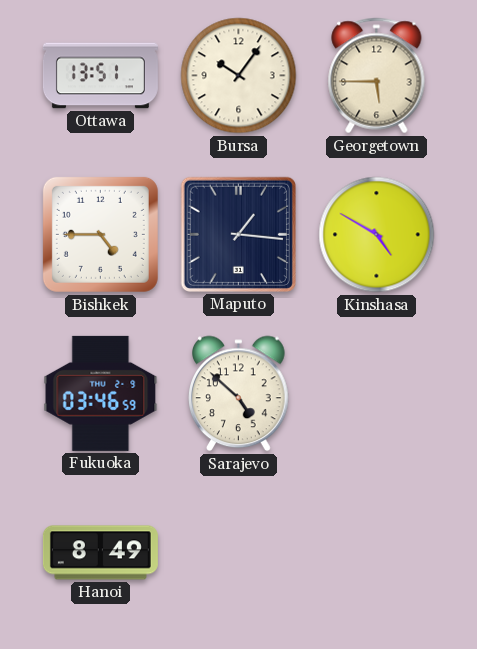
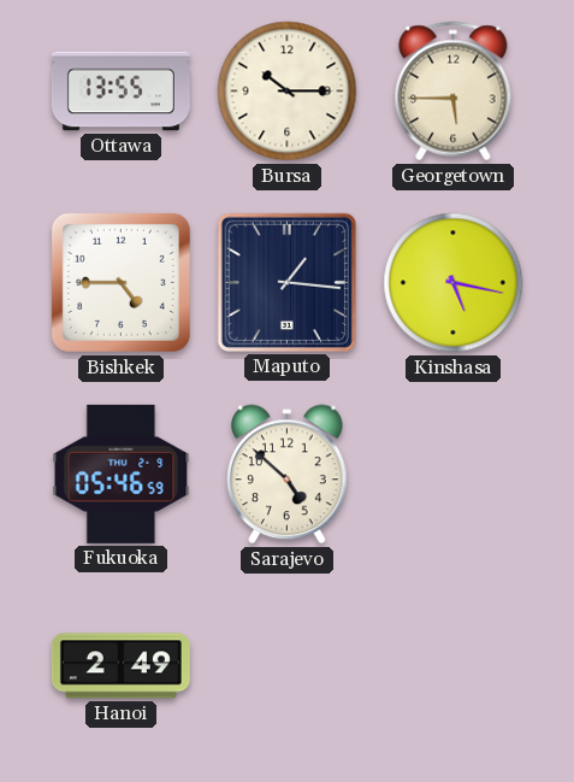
Ottawa: 13:51 -> 13:55
Bursa: 10:06 -> 10:15
Kinshasa: 4:50 -> 5:17
Fukuoka: 03:46 -> 05:46
Hanoi: 8:49 -> 2:49
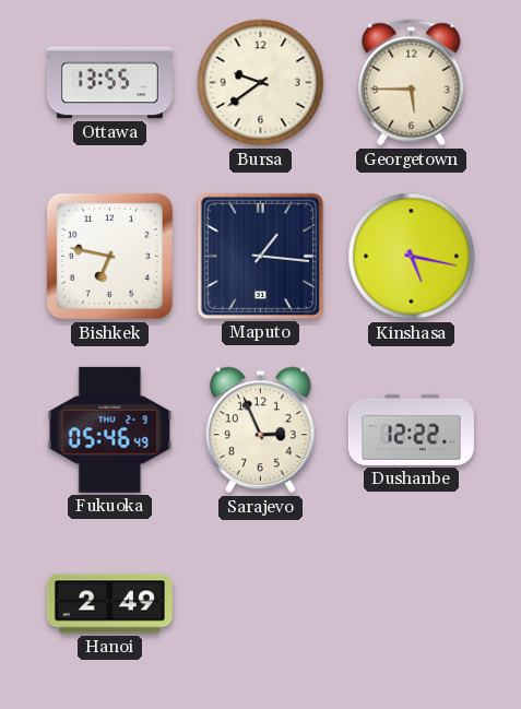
Bursa: 10:15 -> 9:39
Bishkek: 4:45 -> 6:47
Fukuoka: 05:46:59 -> 05:46:49
Sarajevo: 4:52 -> 2:56
Dushanbe: none -> 12:22
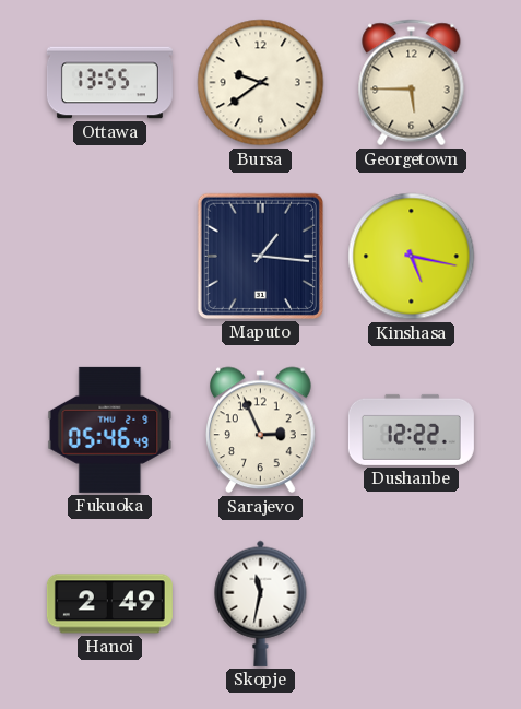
Bishkek: 6:47 -> none
Skopje: none -> 11:32
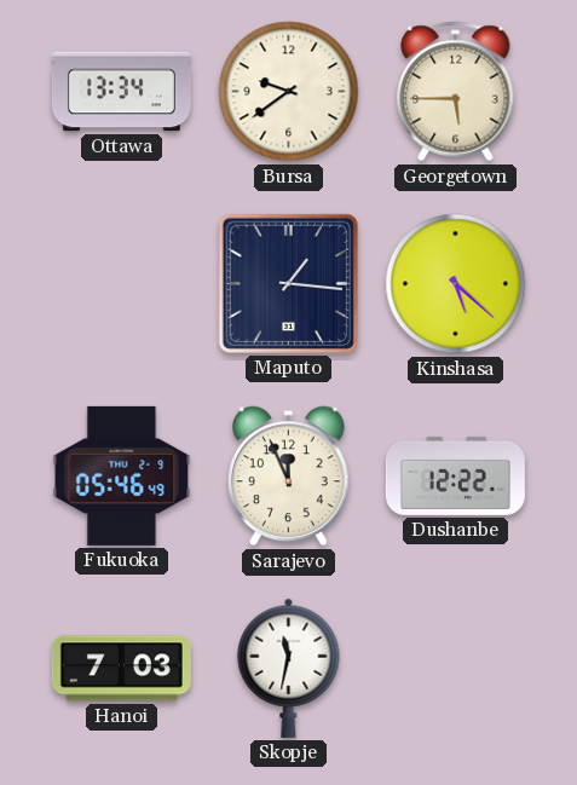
Ottawa: 13:55 -> 13:34
Kinshasa: 5:17 -> 5:22
Sarajevo: 2:56 -> 11:56
Hanoi: 2:49 -> 7:03
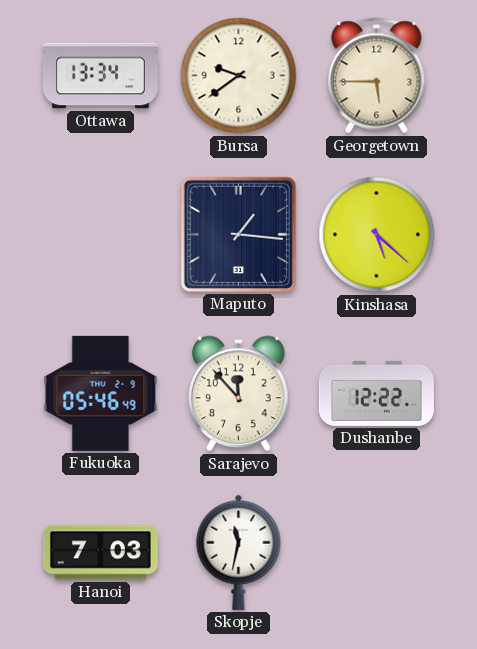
Sarajevo: 11:56 -> 11:53
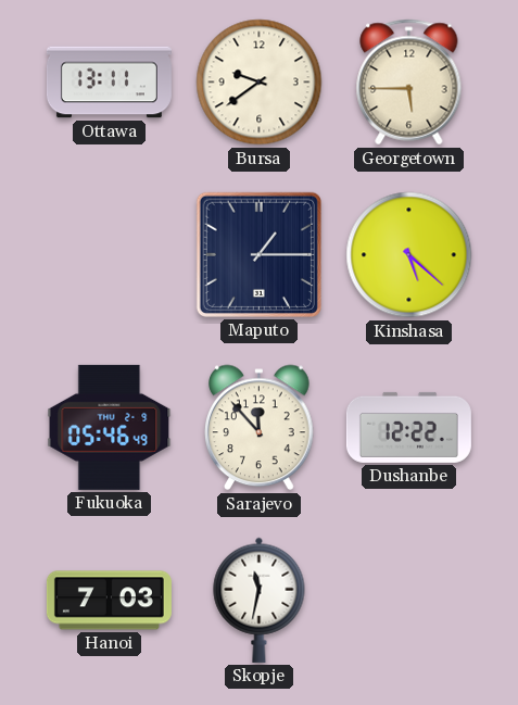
Ottawa: 13:34 -> 13:11
Maputo: 1:16 -> 1:15
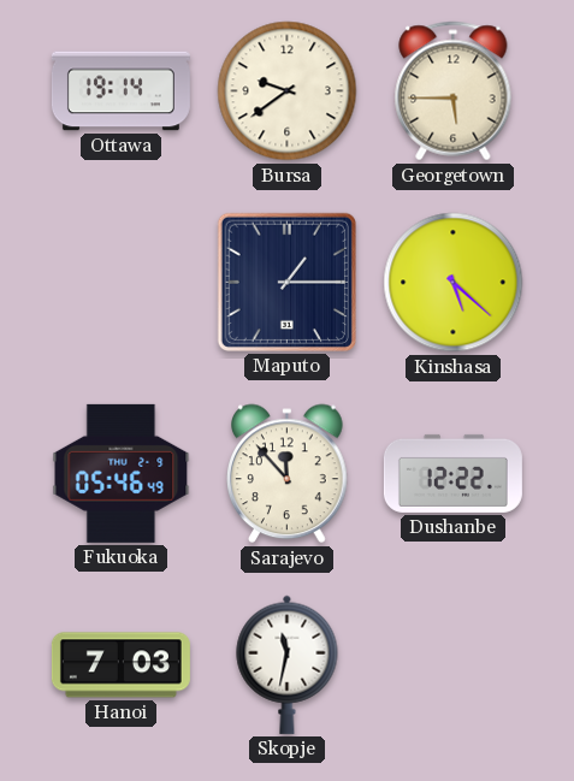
Ottawa: 13:11 -> 19:14
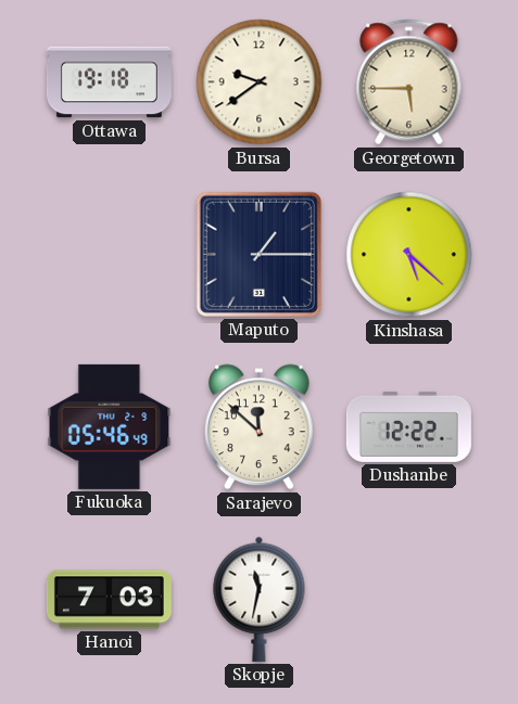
Ottawa: 19:14 -> 19:18
Sarajevo: 11:53 -> 11:52
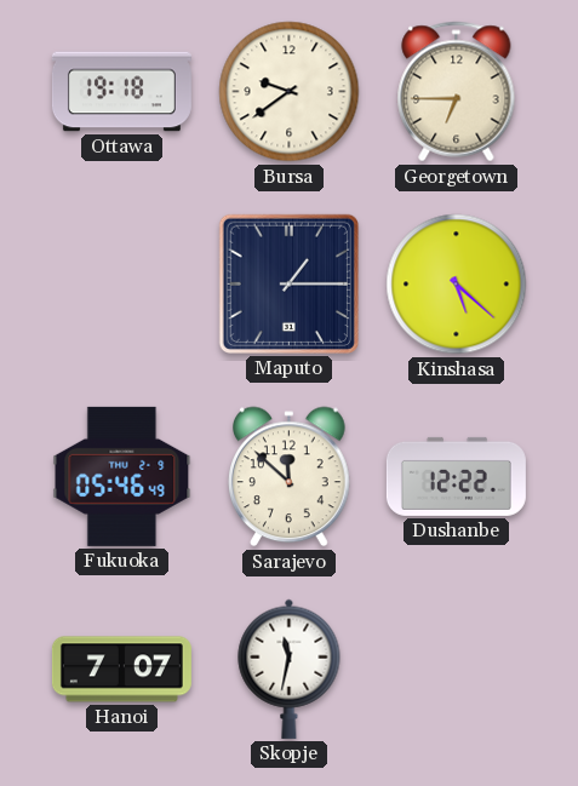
Georgetown: 5:45 -> 6:45
Hanoi: 7:03 -> 7:07
